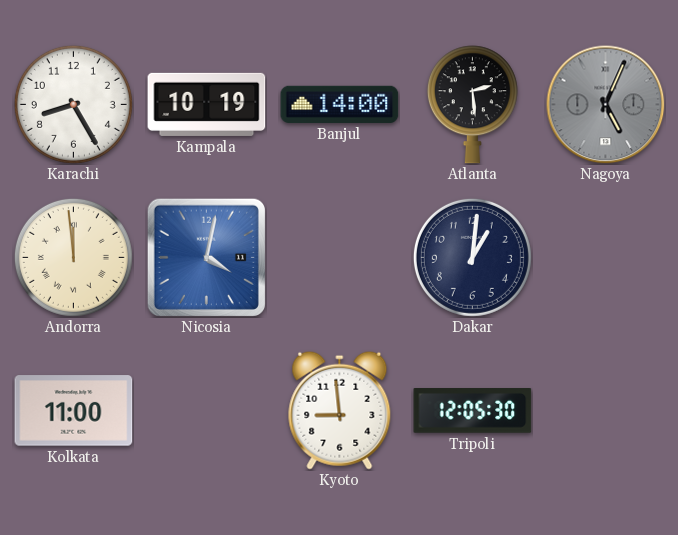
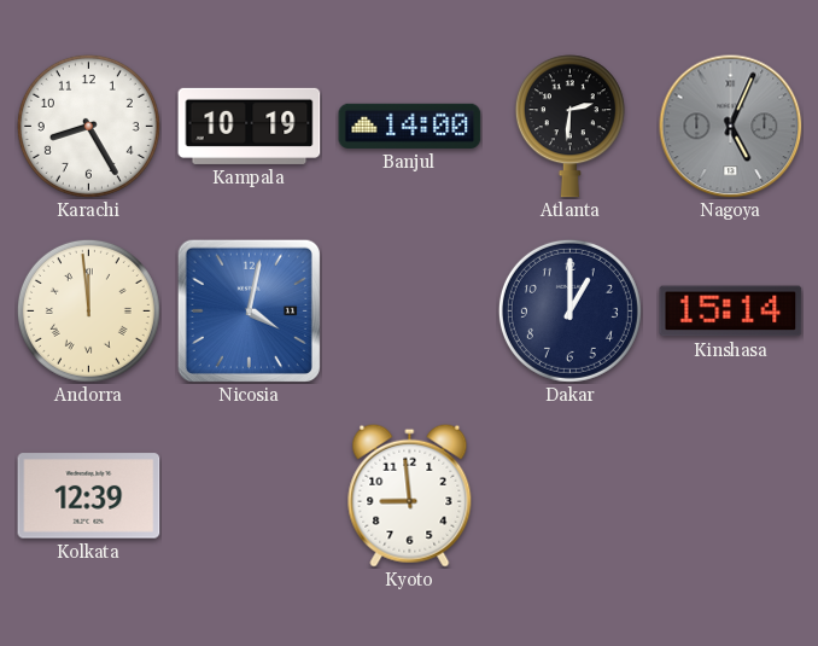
Atlanta: 2:29 -> 2:31
Dakar: 1:01 -> 1:00
Kinshasa: none -> 15:14
Kolkata: 11:00 -> 12:39
Tripoli: 12:05 -> none
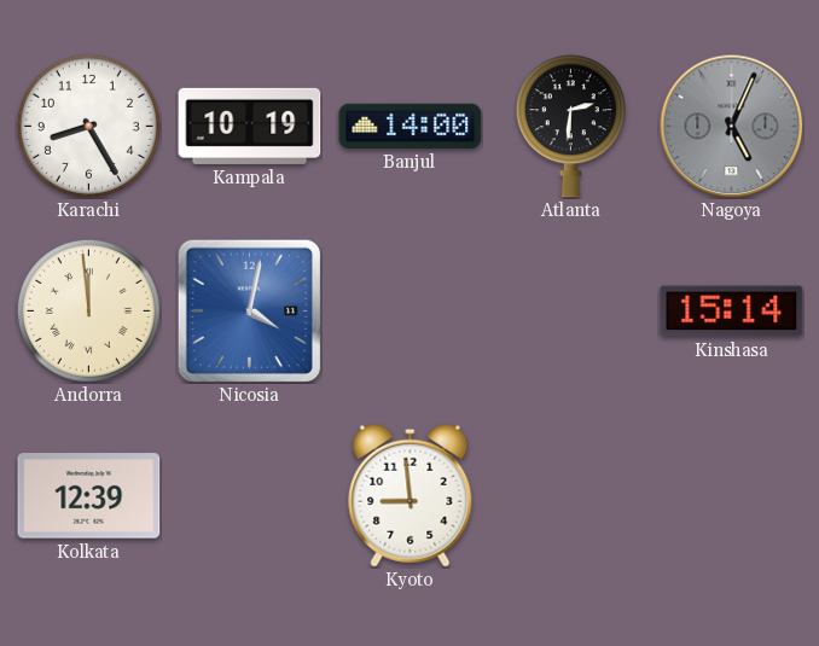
Dakar: 1:00 -> none
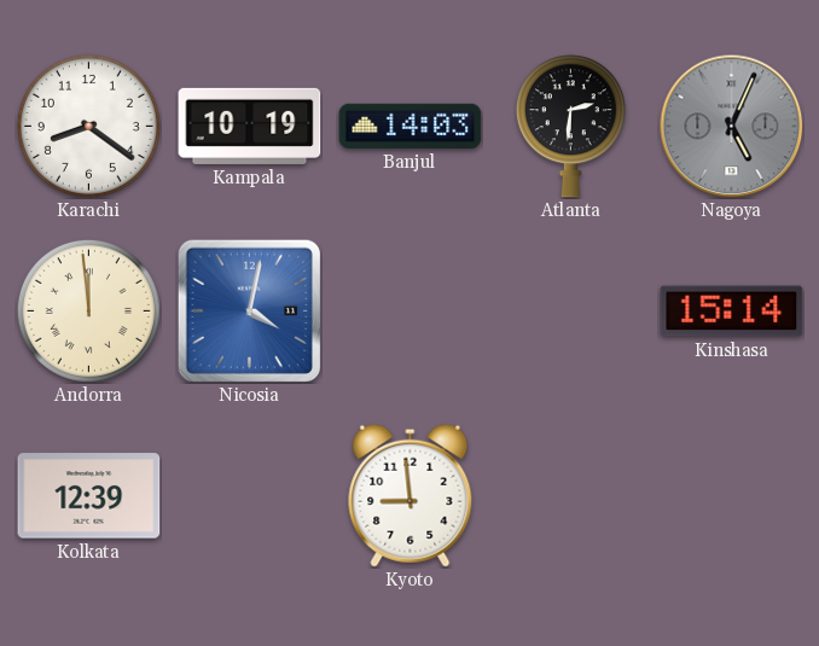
Karachi: 8:25 -> 8:21
Banjul: 14:00 -> 14:03
